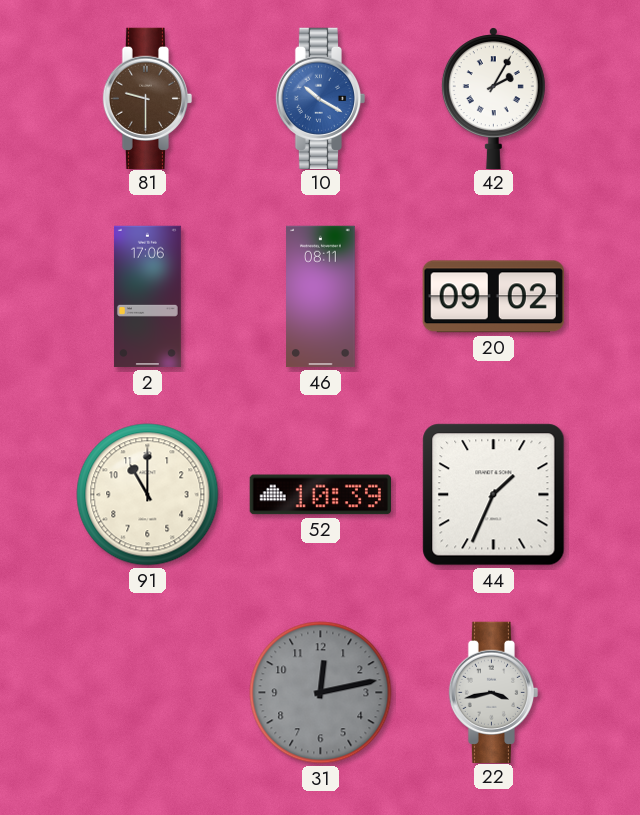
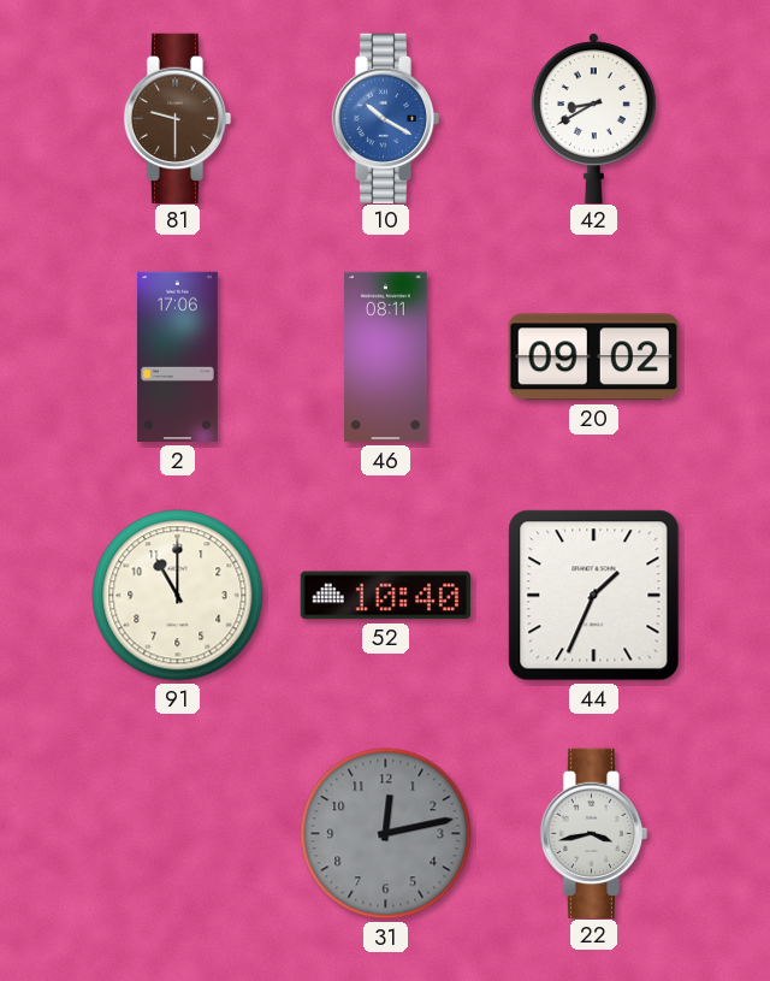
42: 2:05 -> 8:40
52: 10:39 -> 10:40
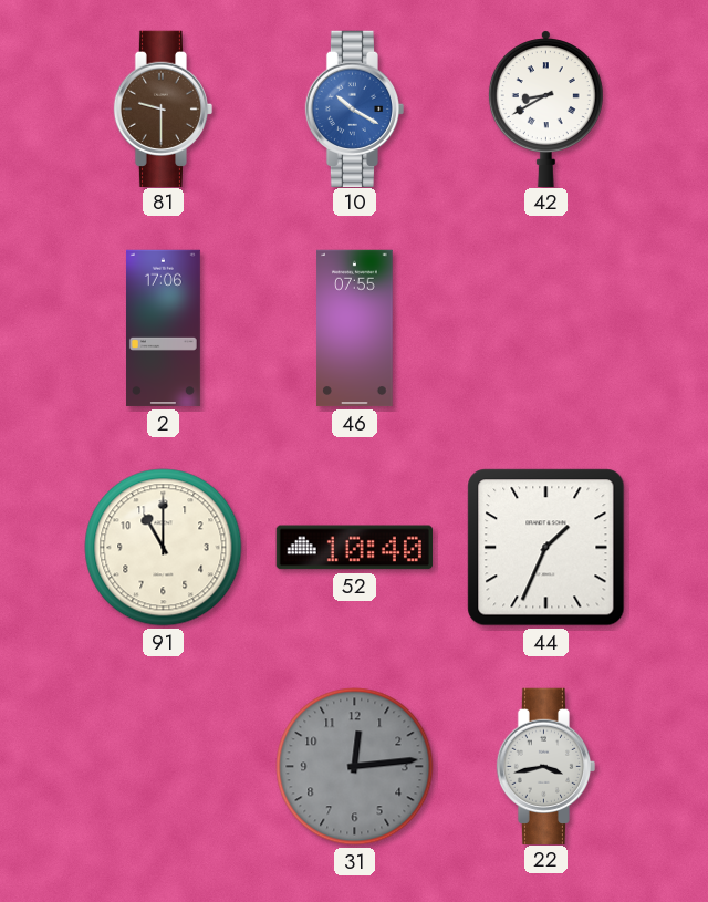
46: 08:11 -> 07:55
20: 09:02 -> none
31: 12:13 -> 12:14
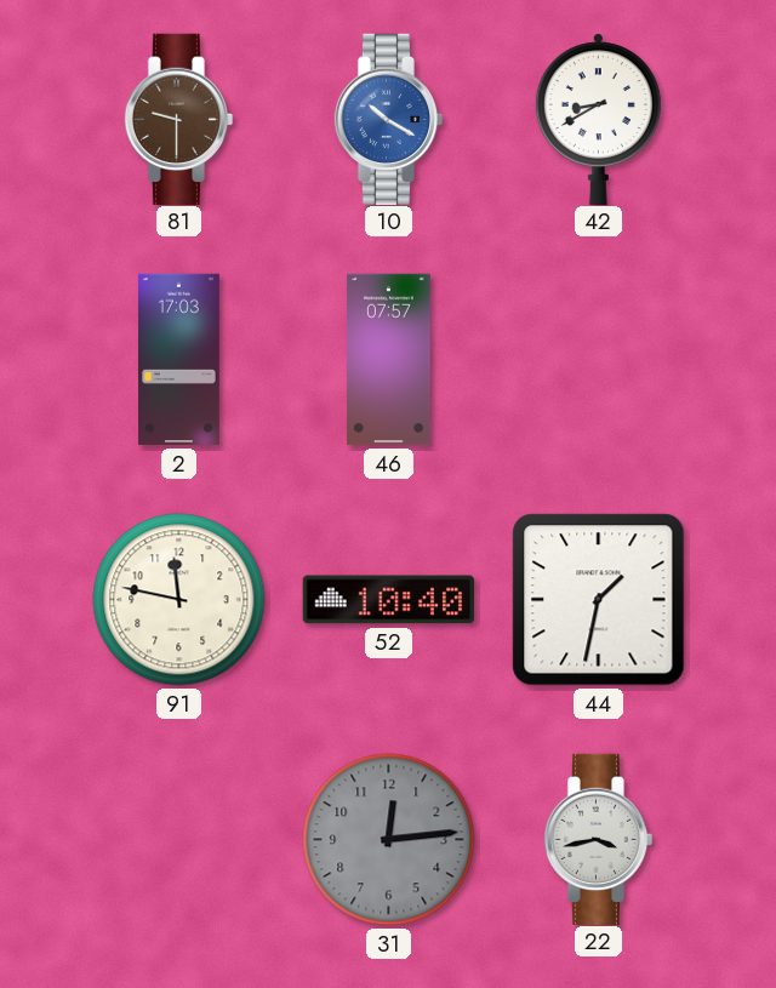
2: 17:06 -> 17:03
46: 07:55 -> 07:57
91: 11:00 -> 11:47
44: 1:34 -> 1:32
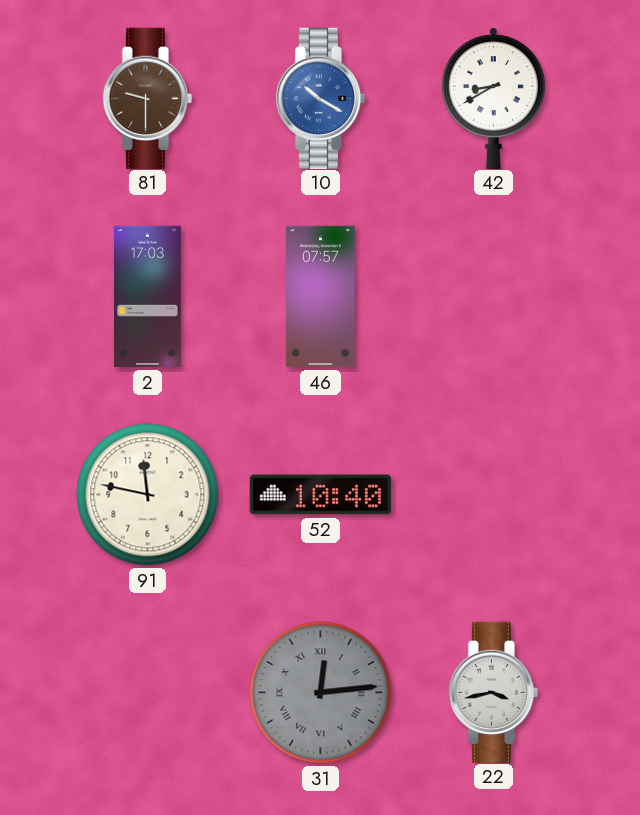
44: 1:32 -> none
31 numerals: Arabic -> Roman
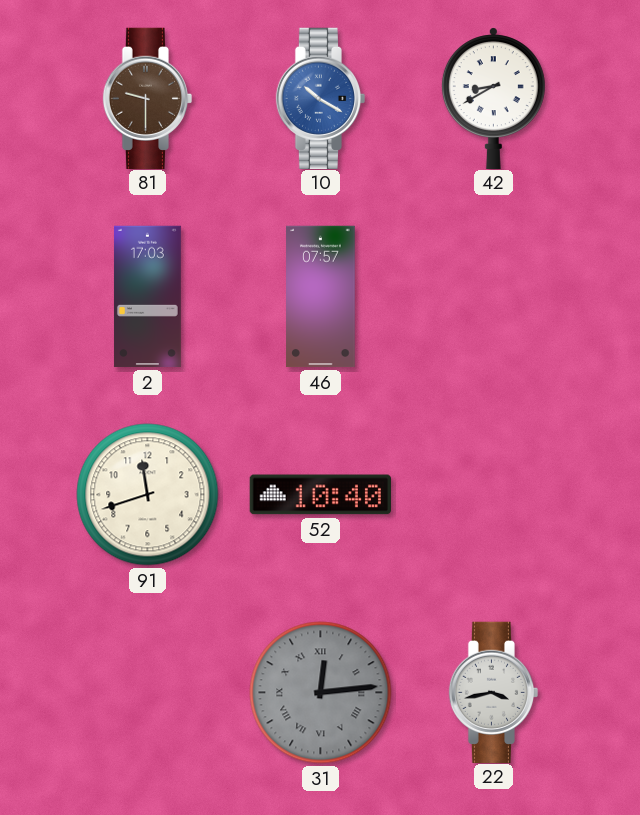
91: 11:47 -> 11:42
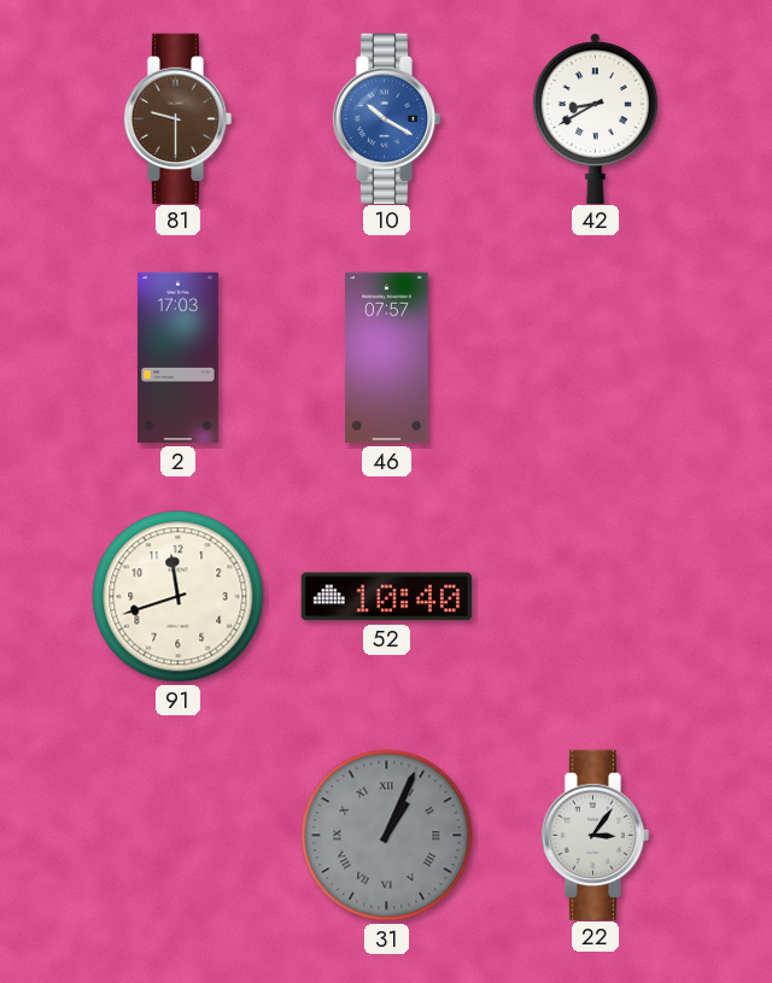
31: 12:14 -> 1:04
22: 3:43 -> 3:06
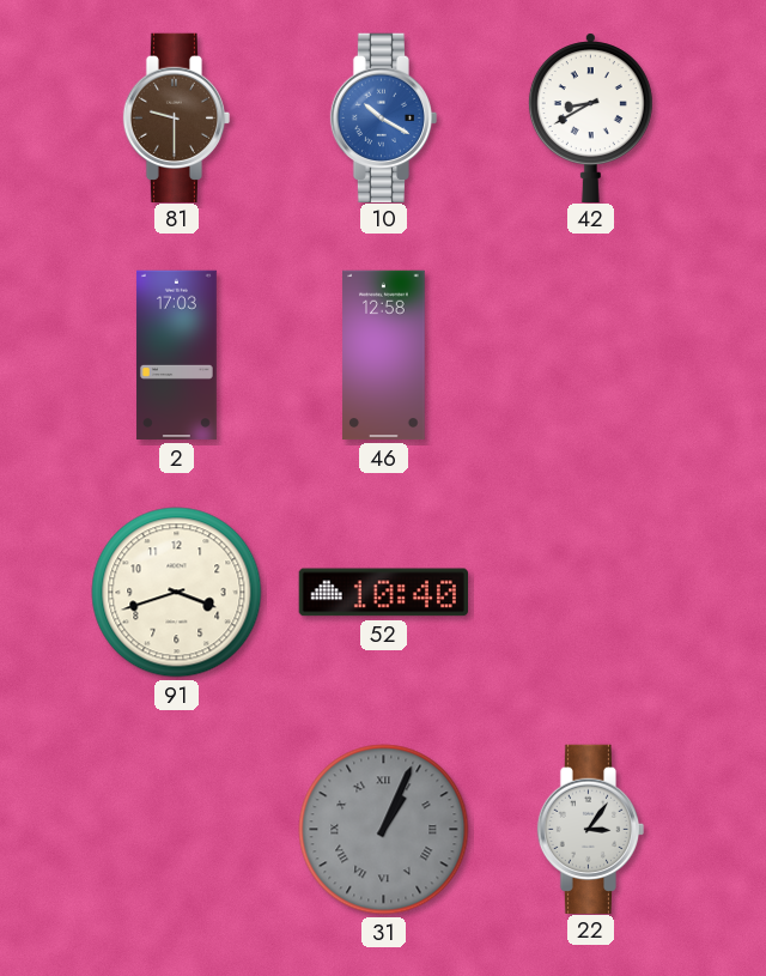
46: 07:57 -> 12:58
91: 11:42 -> 3:42
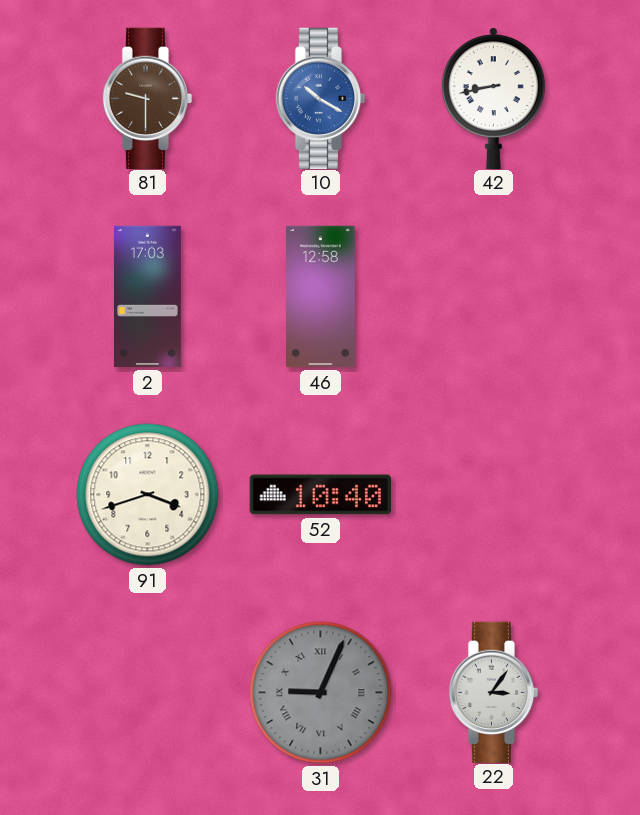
42: 8:40 -> 8:43
31: 1:04 -> 9:04
